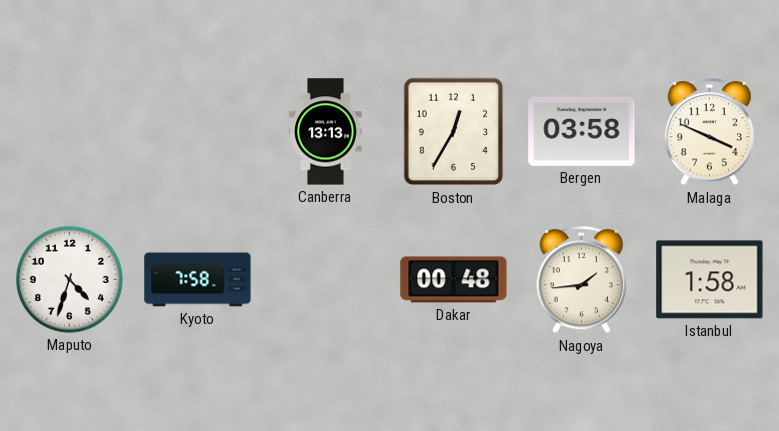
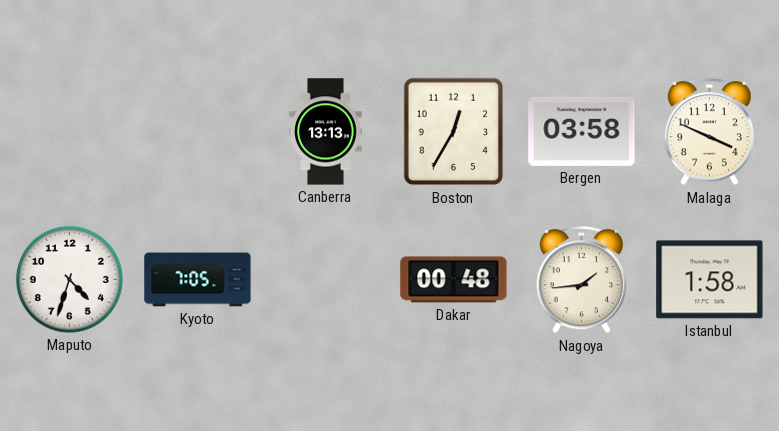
Kyoto: 7:58 -> 7:05
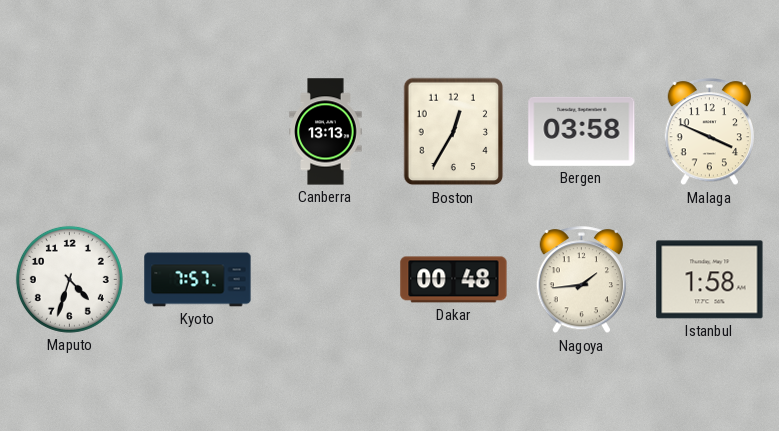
Kyoto: 7:05 -> 7:57
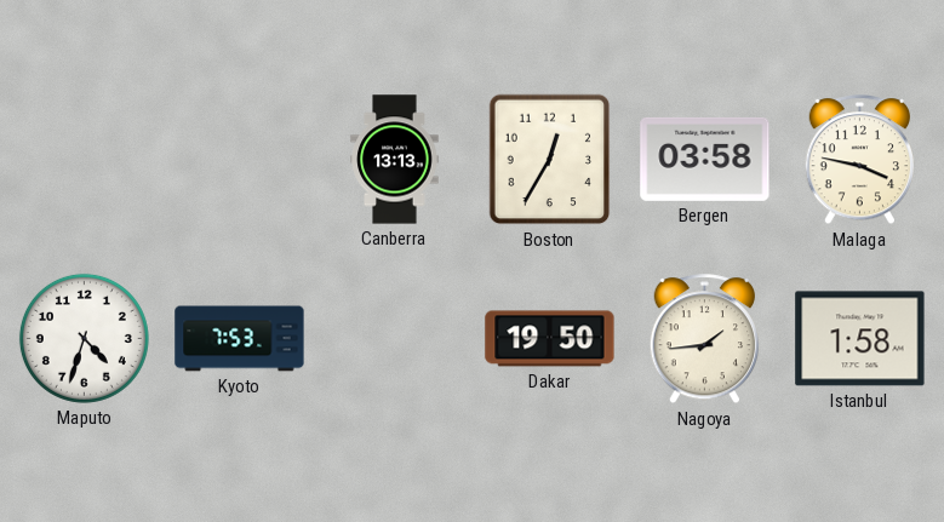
Malaga: 3:49 -> 3:47
Kyoto: 7:57 -> 7:53
Dakar: 00:48 -> 19:50
